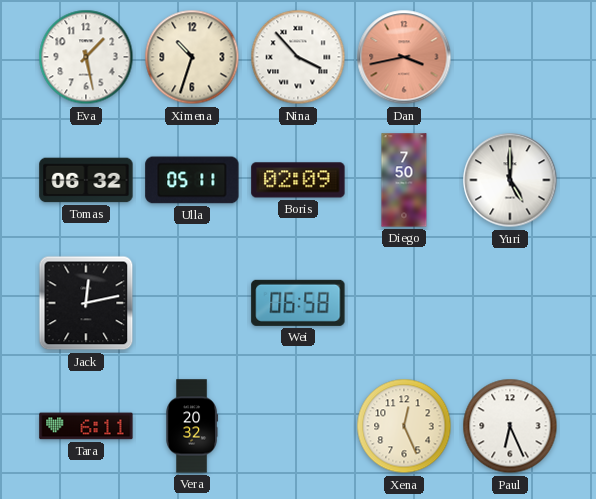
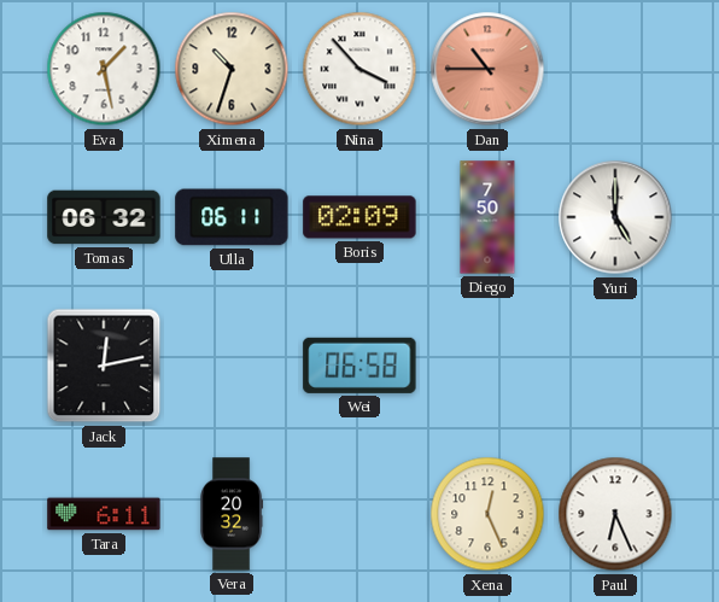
Dan: 3:43 -> 10:45
Ulla: 05:11 -> 06:11
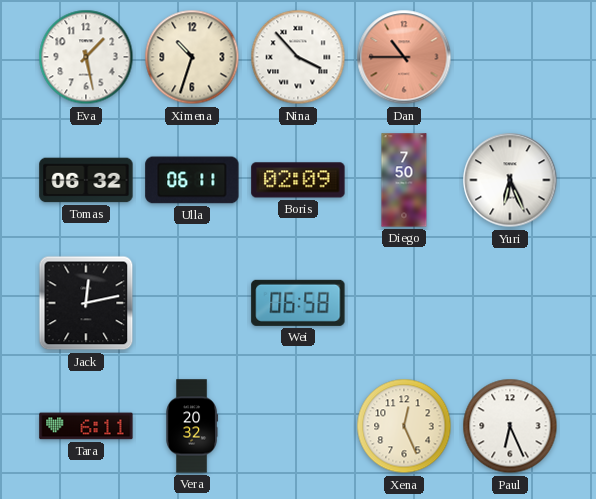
Yuri: 5:00 -> 6:26
